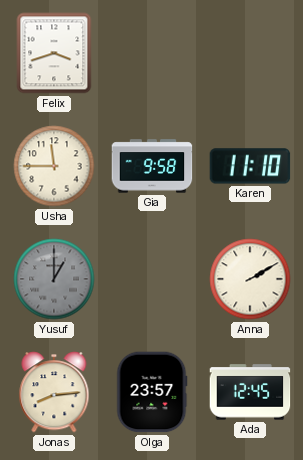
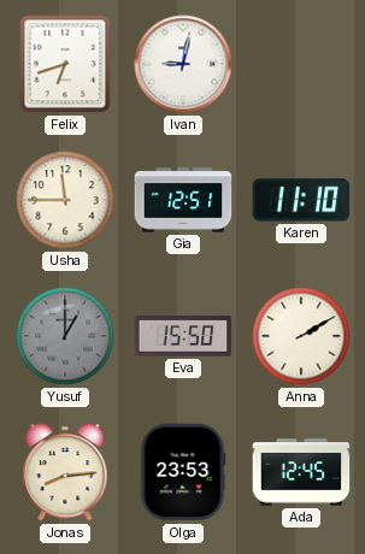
Felix: 3:42 -> 6:42
Ivan: none -> 9:02
Gia: 9:58 -> 12:51
Eva: none -> 15:50
Olga: 23:57 -> 23:53
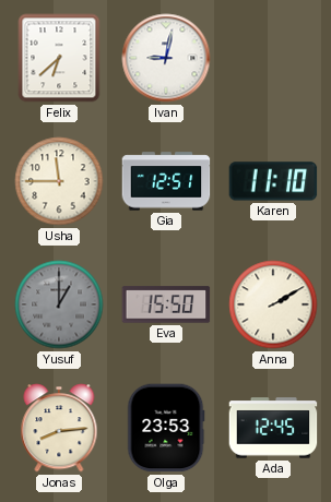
Felix: 6:42 -> 6:38
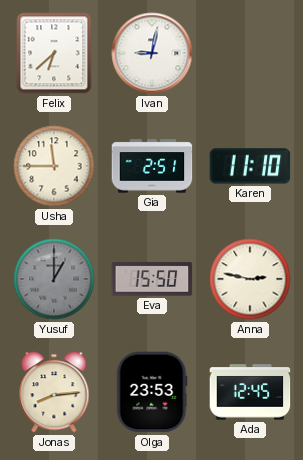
Gia: 12:51 -> 2:51
Anna: 2:10 -> 2:47
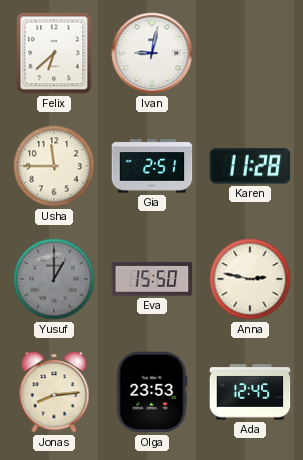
Karen: 11:10 -> 11:28
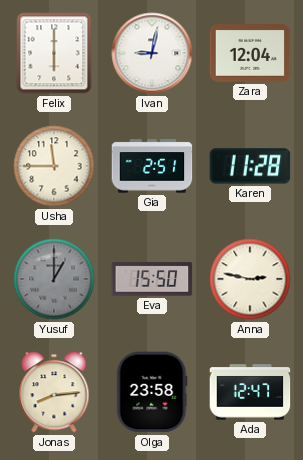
Felix: 6:38 -> 6:00
Zara: none -> 12:04
Olga: 23:53 -> 23:58
Ada: 12:45 -> 12:47
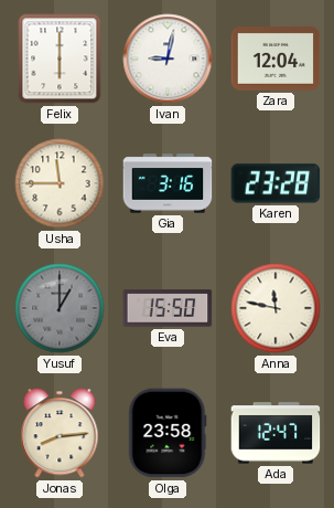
Gia: 2:51 -> 3:16
Karen: 11:28 -> 23:28
Anna: 2:47 -> 11:47
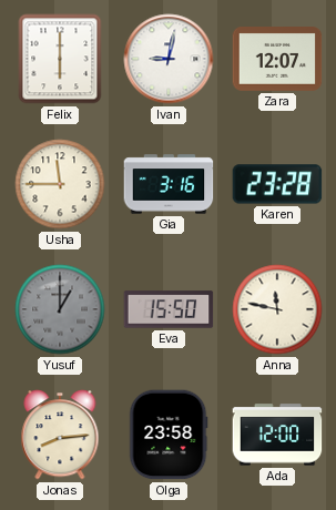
Zara: 12:04 -> 12:07
Ada: 12:47 -> 12:00
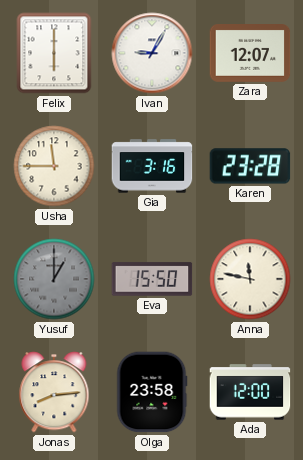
Ivan: 9:02 -> 9:05
